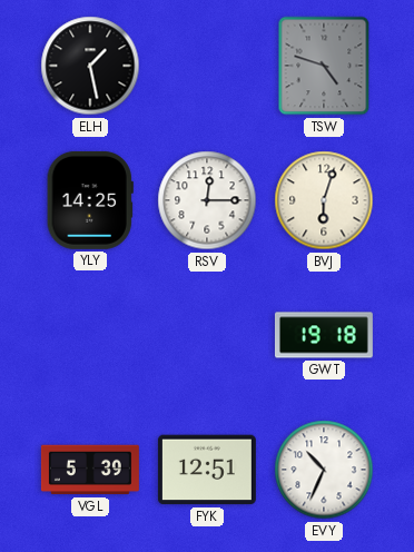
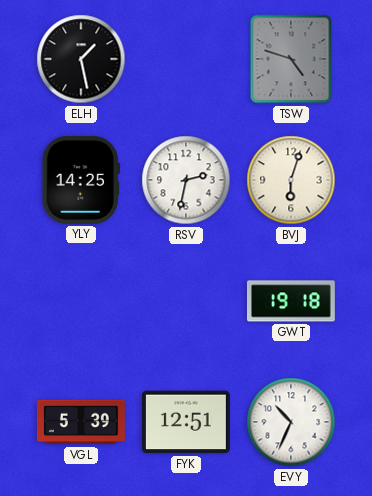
RSV: 12:15 -> 2:32
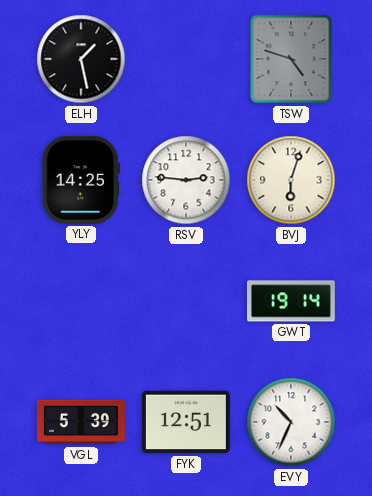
RSV: 2:32 -> 2:46
GWT: 19:18 -> 19:14
